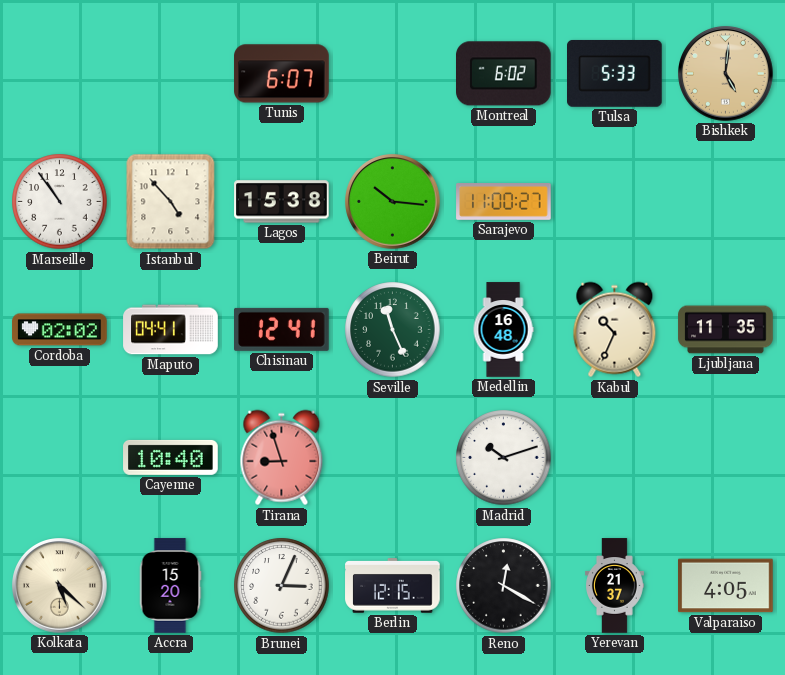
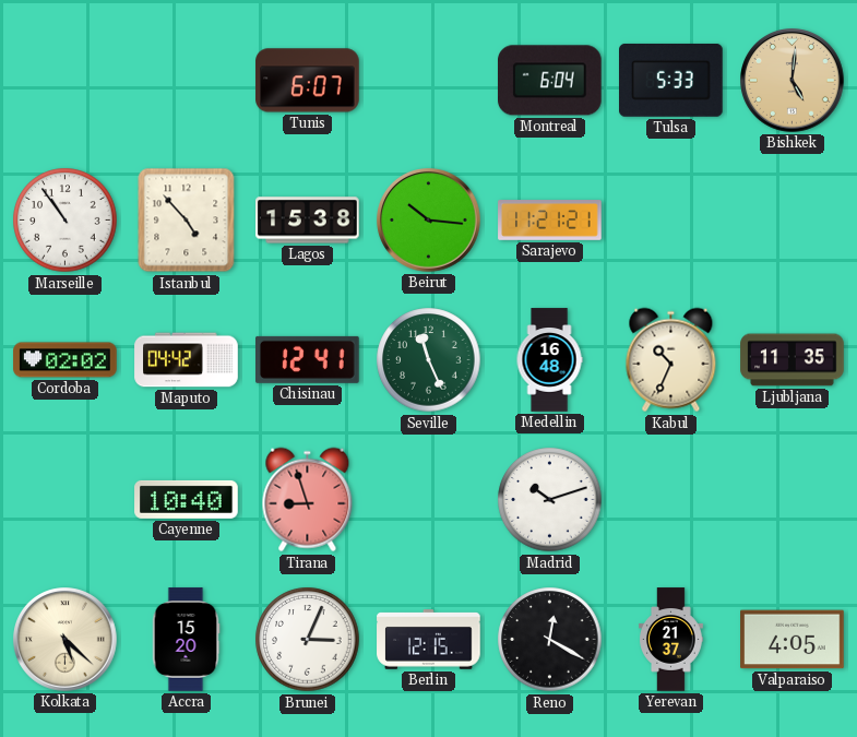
Montreal: 6:02 -> 6:04
Sarajevo: 11:00 -> 11:21
Maputo: 04:41 -> 04:42
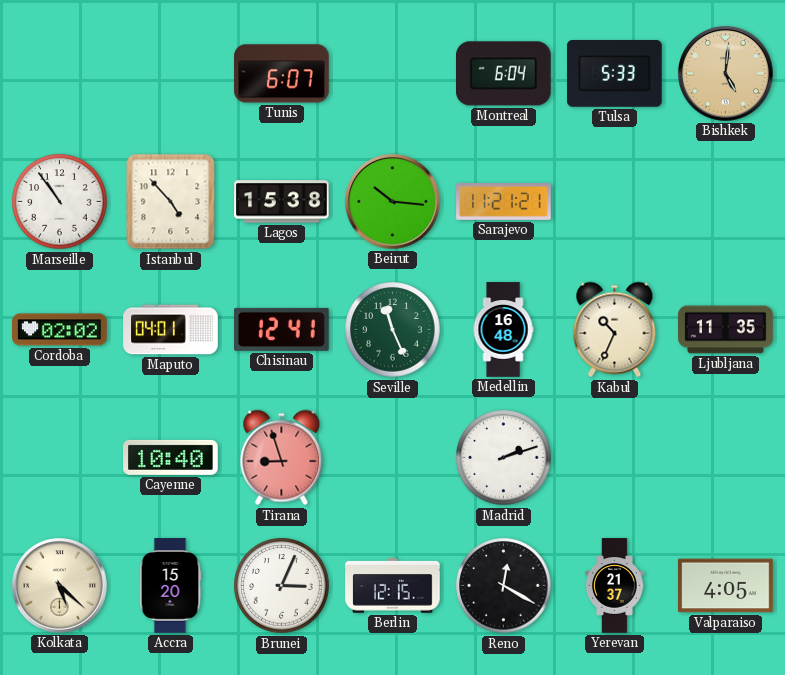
Maputo: 04:42 -> 04:01
Madrid: 10:12 -> 2:12
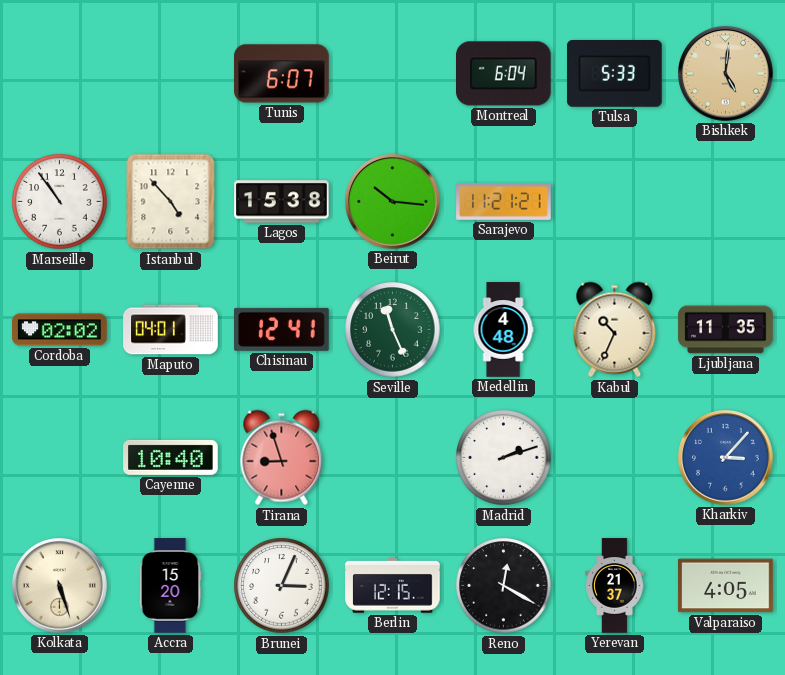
Medellin: 16:48 -> 4:48
Kharkiv: none -> 3:07
Kolkata: 5:22 -> 5:27
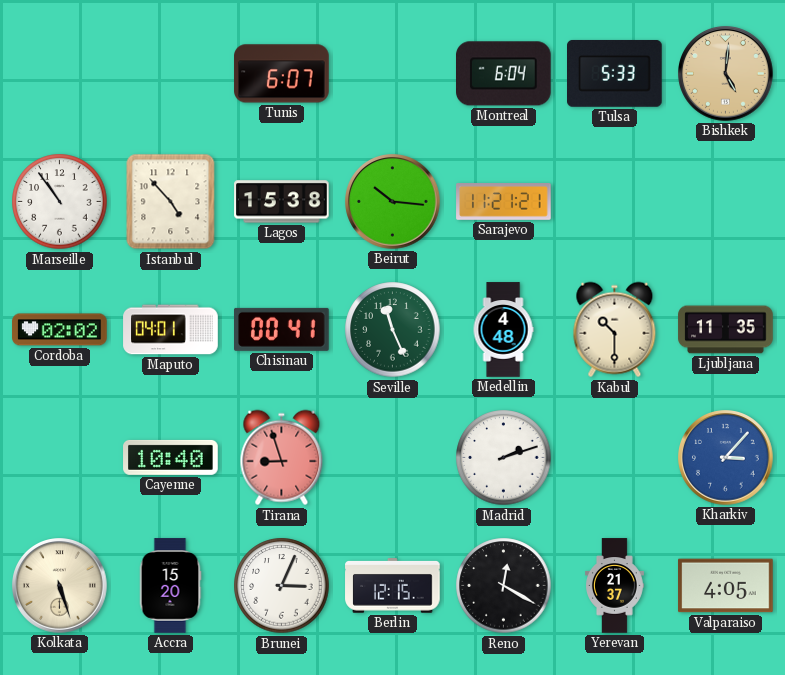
Chisinau: 12:41 -> 00:41
Kabul: 10:34 -> 10:30
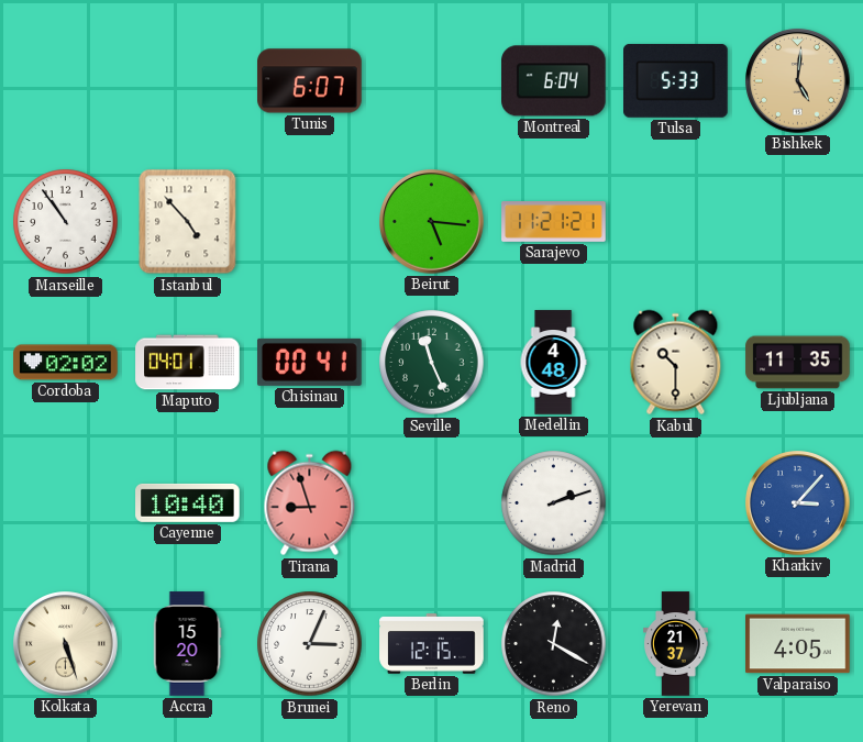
Lagos: 15:38 -> none
Beirut: 10:16 -> 5:16
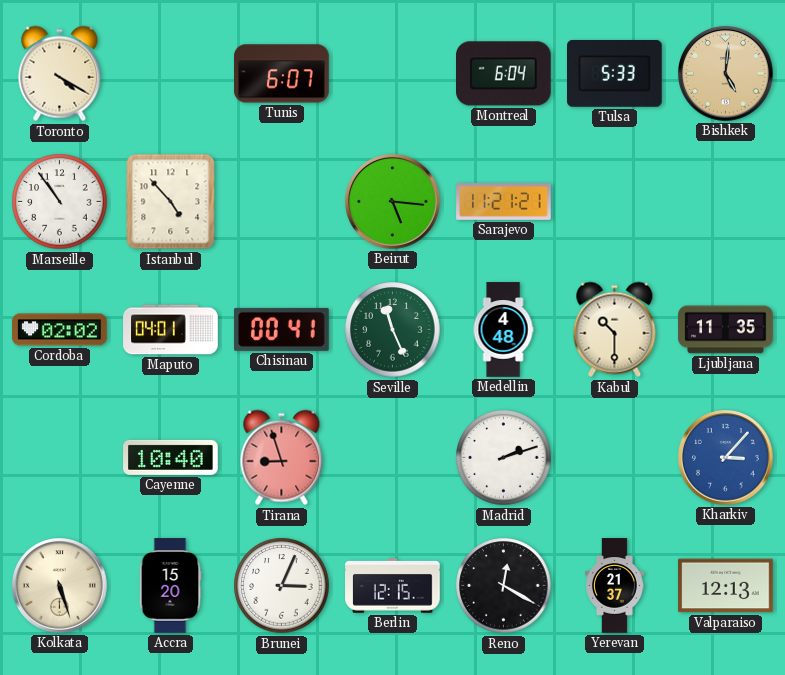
Toronto: none -> 4:20
Valparaiso: 4:05 -> 12:13
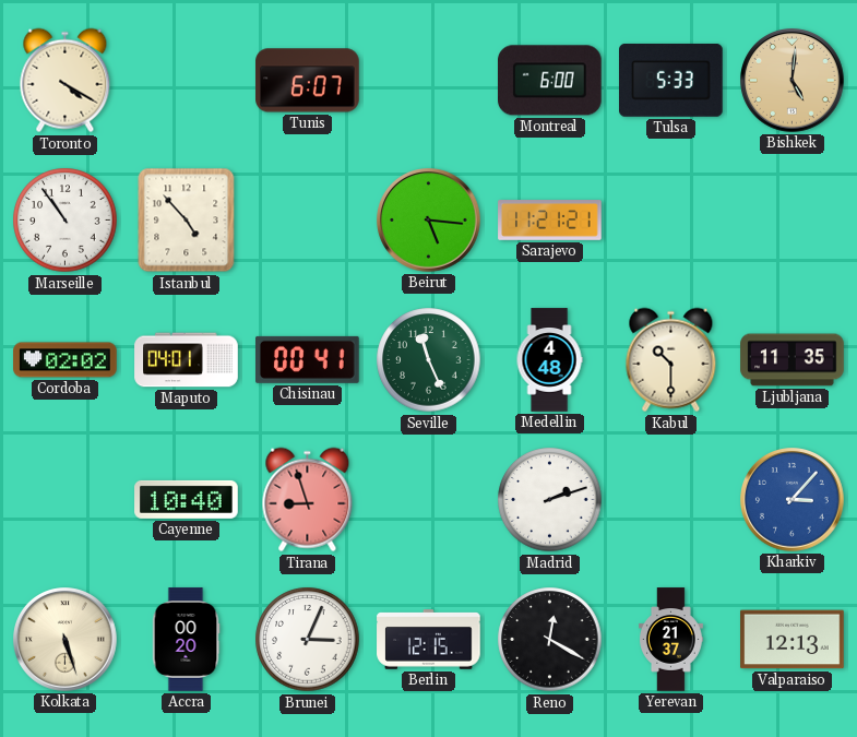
Montreal: 6:04 -> 6:00
Accra: 15:20 -> 00:20
